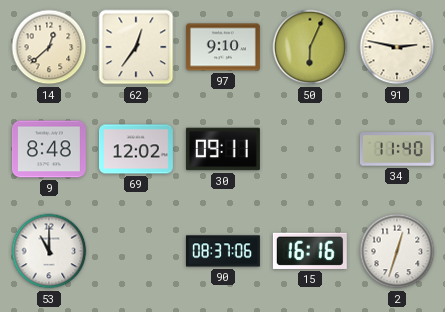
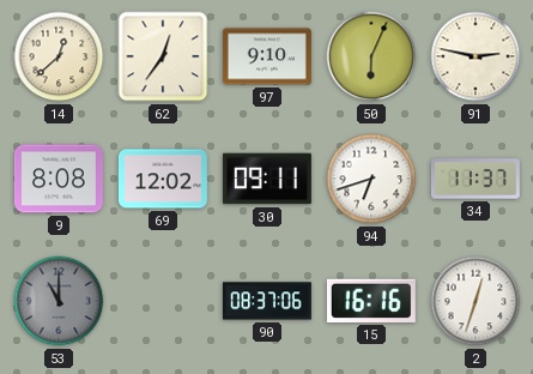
9: 8:48 -> 8:08
94: none -> 6:42
34: 11:40 -> 11:37
53 dial: white -> grey
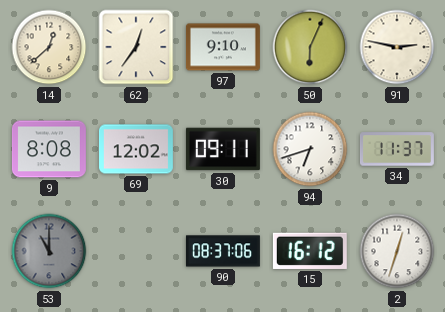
15: 16:16 -> 16:12
